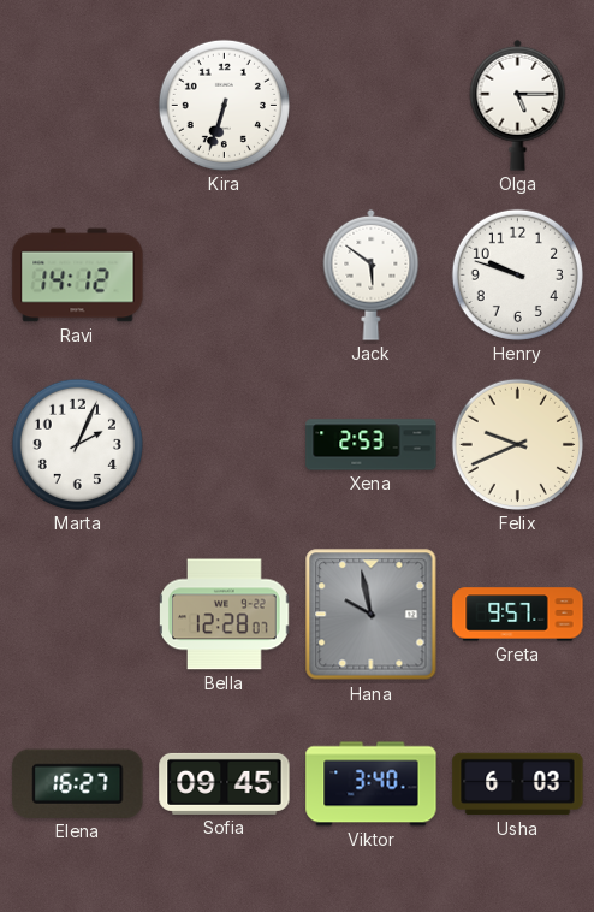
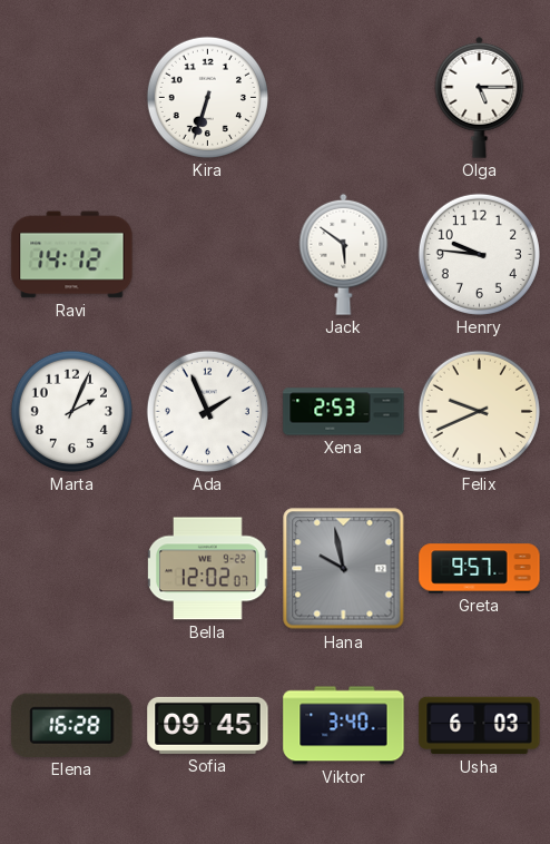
Henry: 9:48 -> 9:46
Ada: none -> 1:56
Bella: 12:28 -> 12:02
Elena: 16:27 -> 16:28
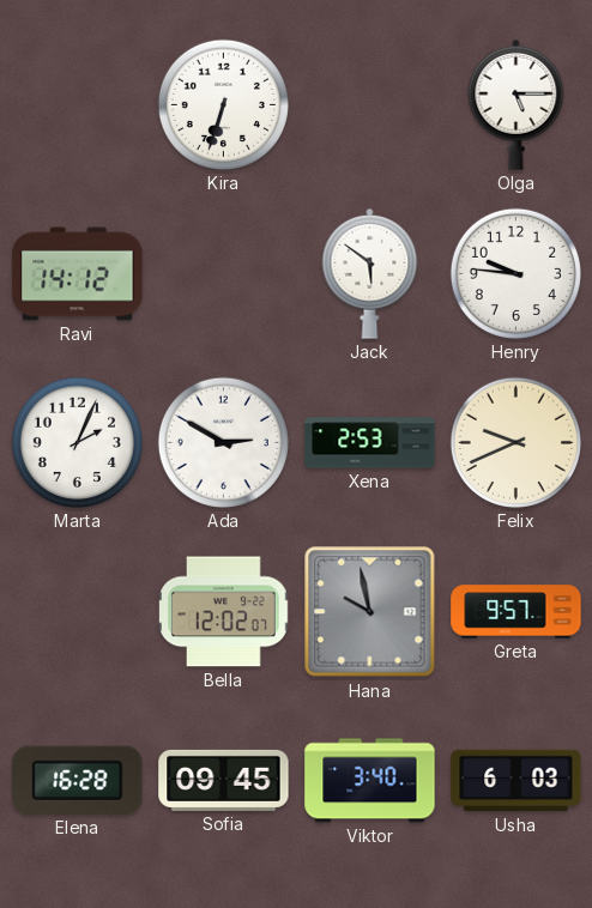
Ada: 1:56 -> 2:50
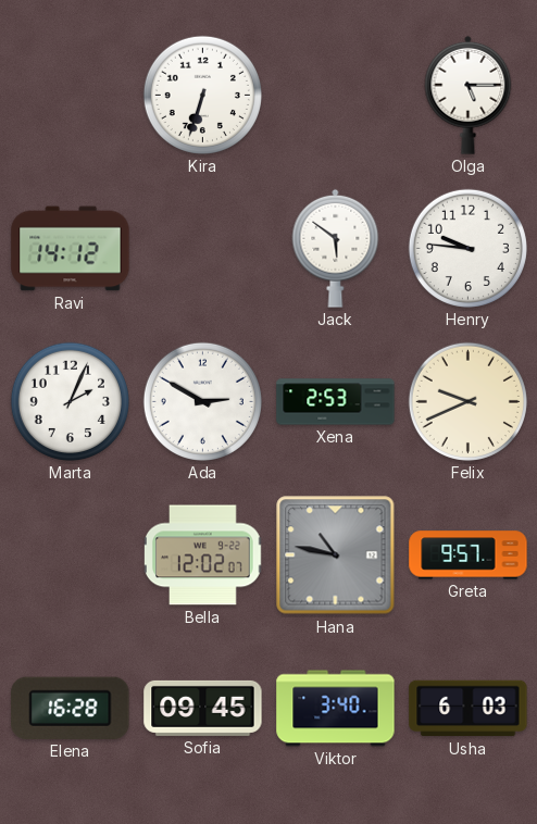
Hana: 9:58 -> 10:47
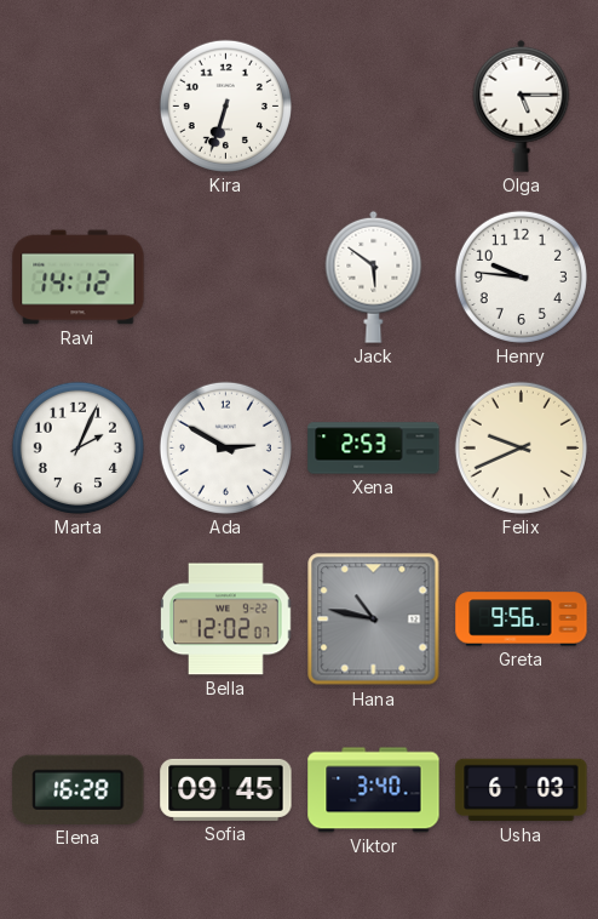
Greta: 9:57 -> 9:56
